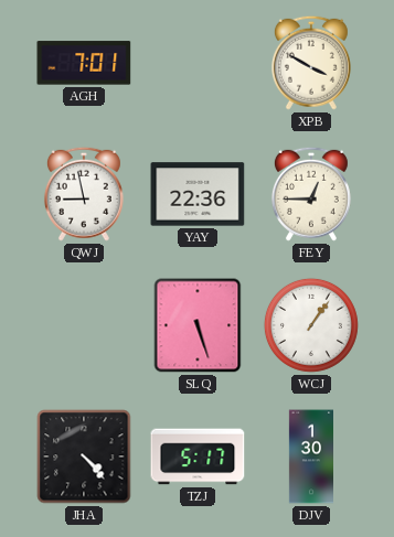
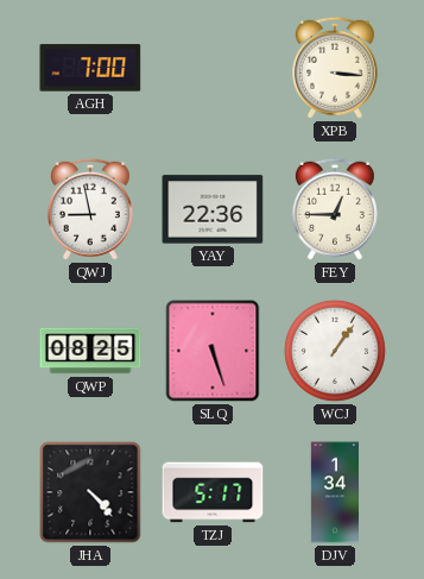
AGH: 7:01 -> 7:00
XPB: 3:50 -> 3:16
QWP: none -> 08:25
DJV: 1:30 -> 1:34
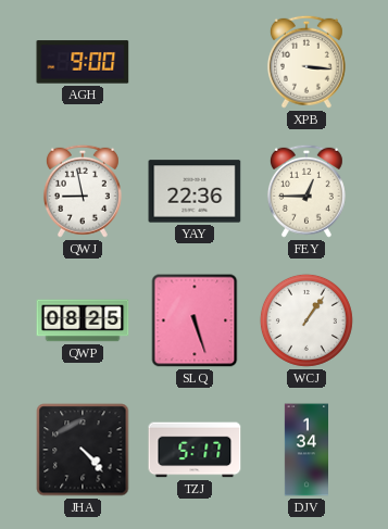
AGH: 7:00 -> 9:00
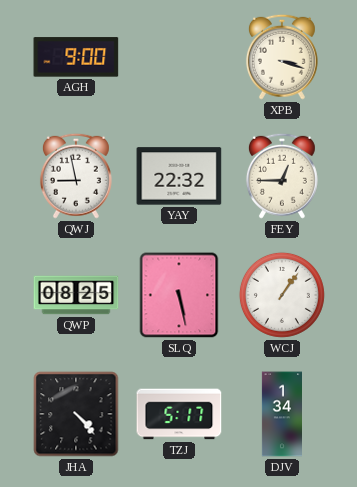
XPB: 3:16 -> 3:18
YAY: 22:36 -> 22:32
SLQ: 5:27 -> 5:28
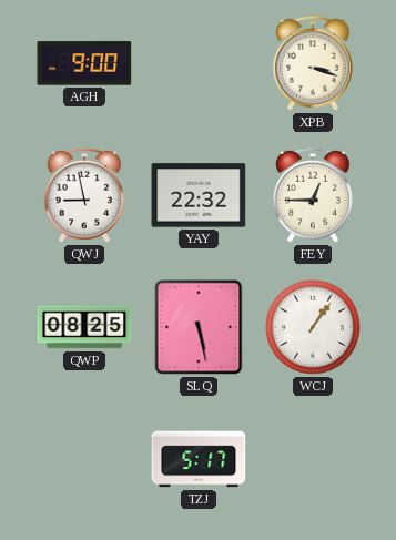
JHA: 4:23 -> none
DJV: 1:34 -> none
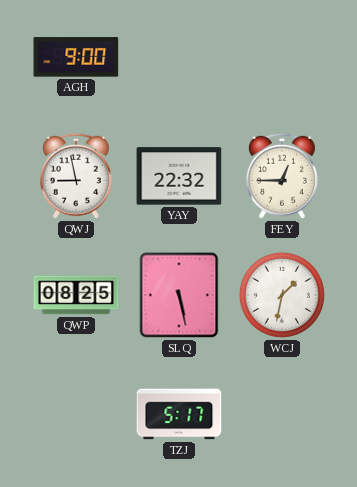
XPB: 3:18 -> none
WCJ: 1:06 -> 1:32
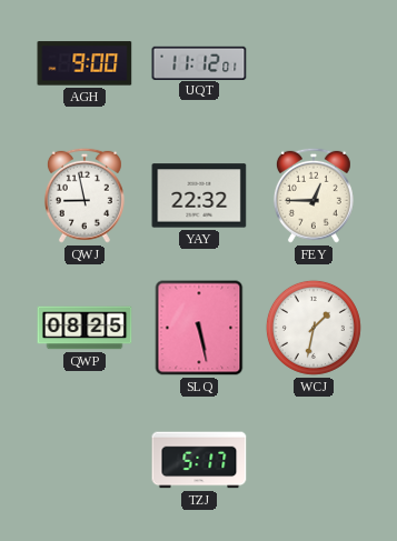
UQT: none -> 11:12
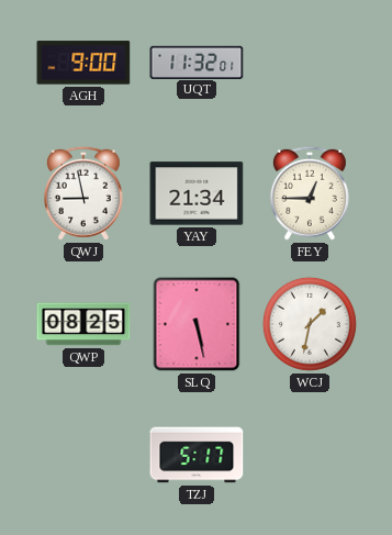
UQT: 11:12 -> 11:32
YAY: 22:32 -> 21:34
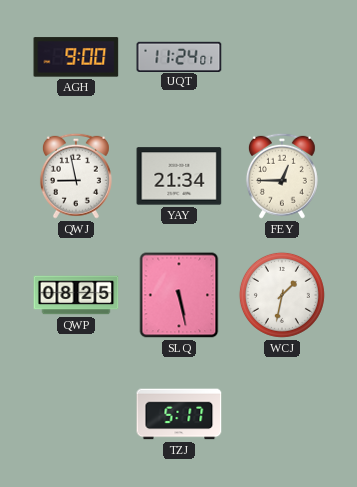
UQT: 11:32 -> 11:24
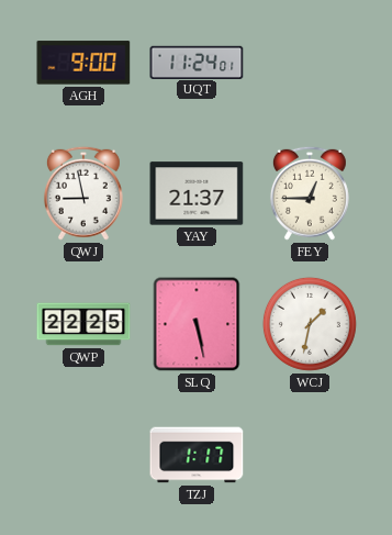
YAY: 21:34 -> 21:37
QWP: 08:25 -> 22:25
TZJ: 5:17 -> 1:17
